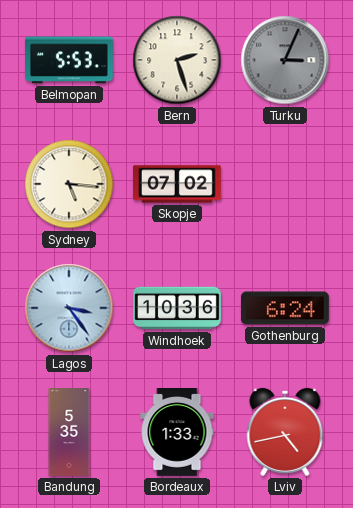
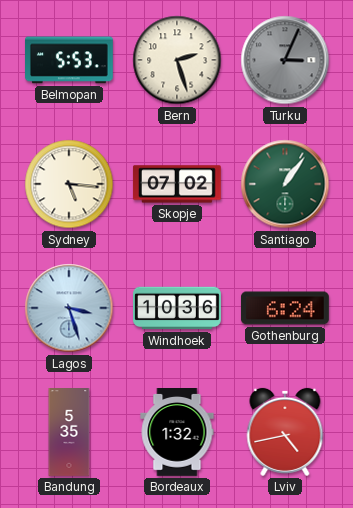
Santiago: none -> 1:06
Lagos: 3:24 -> 3:27
Bordeaux: 1:33 -> 1:32
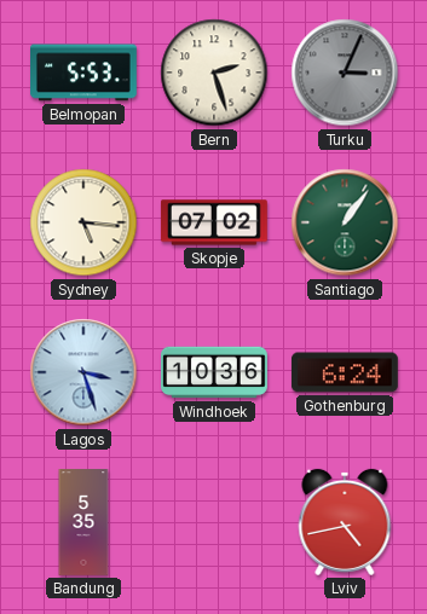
Bordeaux: 1:32 -> none
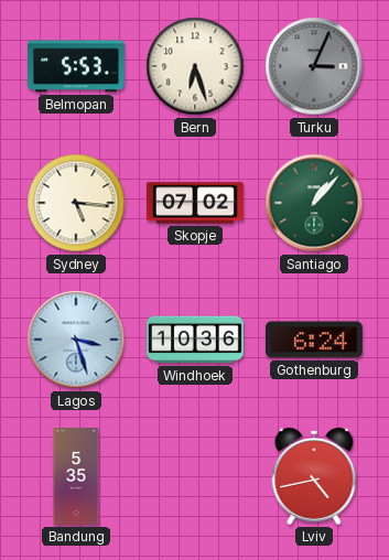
Bern: 2:27 -> 6:27
Santiago: 1:06 -> 1:07
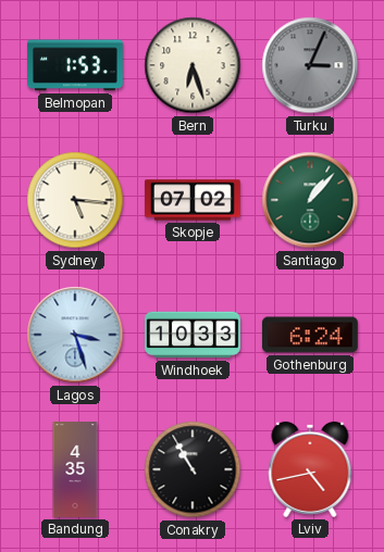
Belmopan: 5:53 -> 1:53
Windhoek: 10:36 -> 10:33
Bandung: 5:35 -> 4:35
Conakry: none -> 10:55
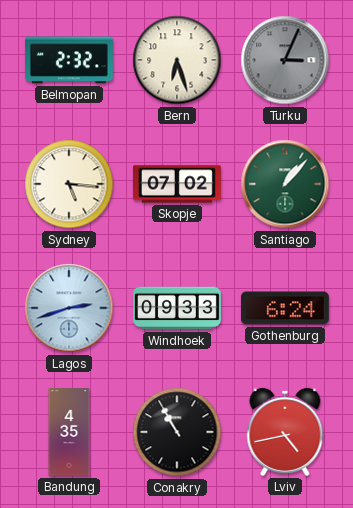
Belmopan: 1:53 -> 2:32
Lagos: 3:27 -> 2:42
Windhoek: 10:33 -> 09:33
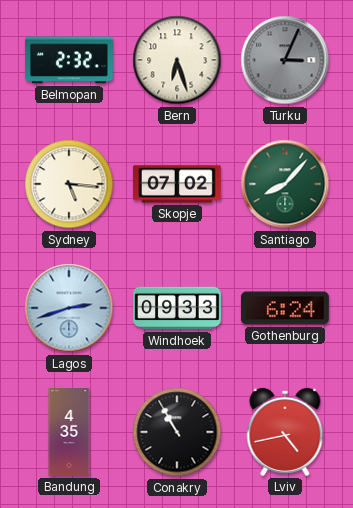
Santiago: 1:07 -> 8:07
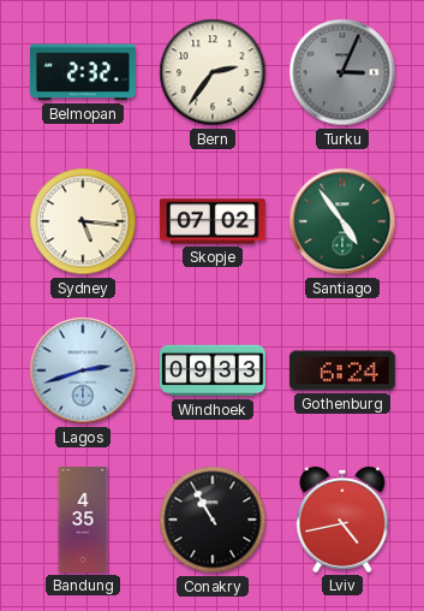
Bern: 6:27 -> 2:36
Santiago: 8:07 -> 4:54
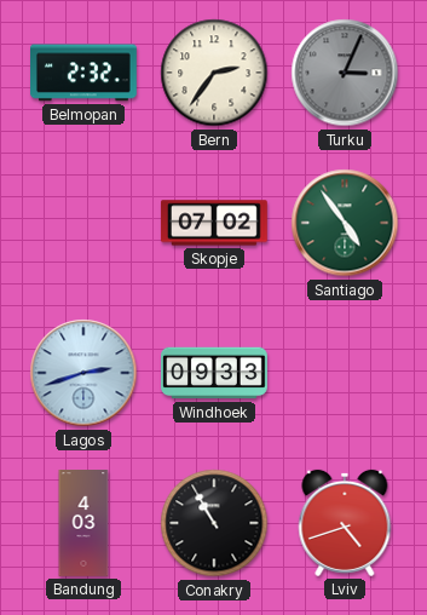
Sydney: 5:16 -> none
Gothenburg: 6:24 -> none
Bandung: 4:35 -> 4:03
Lviv: 4:43 -> 4:42
